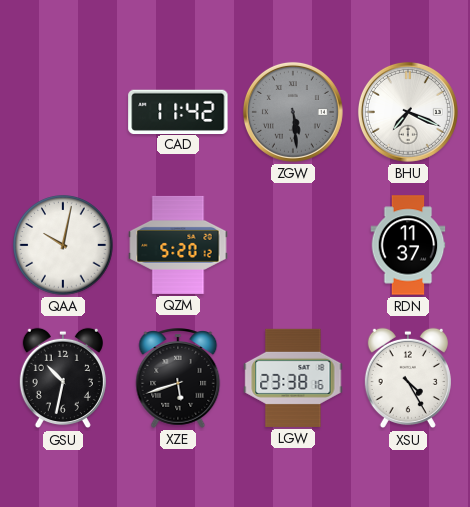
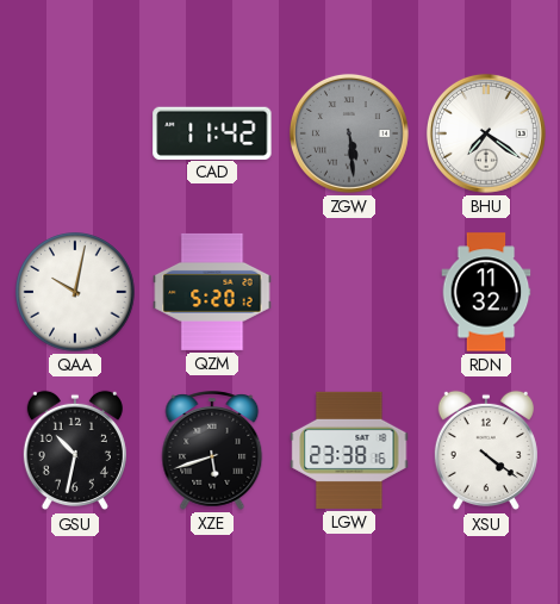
BHU: 7:19 -> 7:21
RDN: 11:37 -> 11:32
XSU: 4:25 -> 4:21
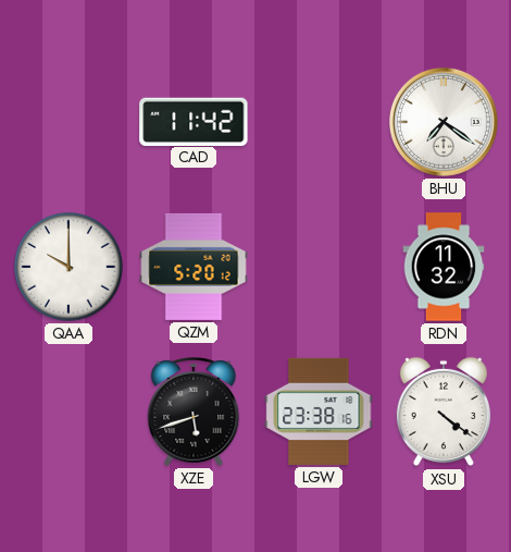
ZGW: 5:29 -> none
QAA: 10:02 -> 10:00
GSU: 10:32 -> none
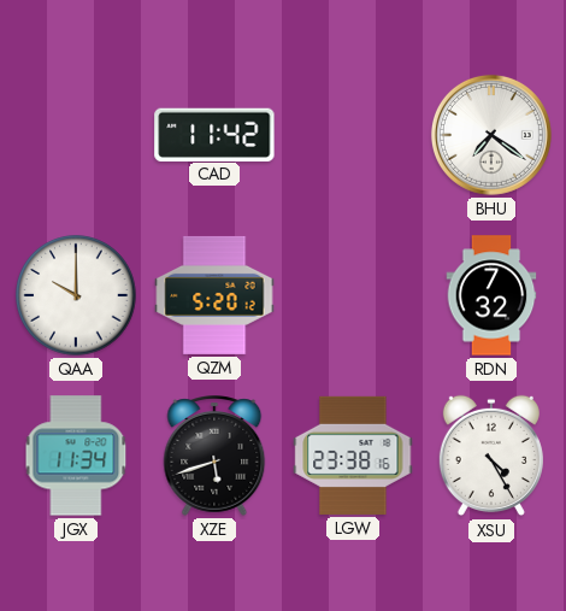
RDN: 11:32 -> 7:32
JGX: none -> 11:34
XSU: 4:21 -> 4:25
